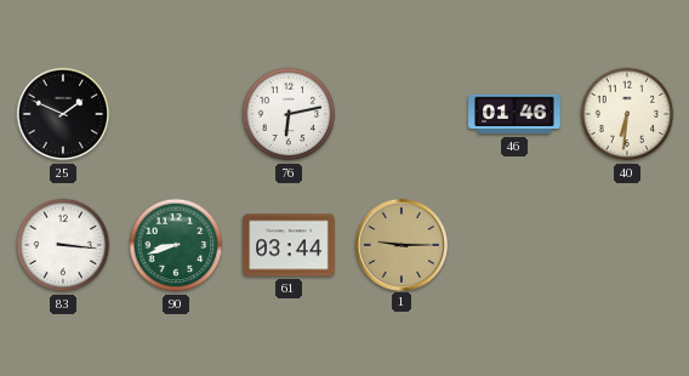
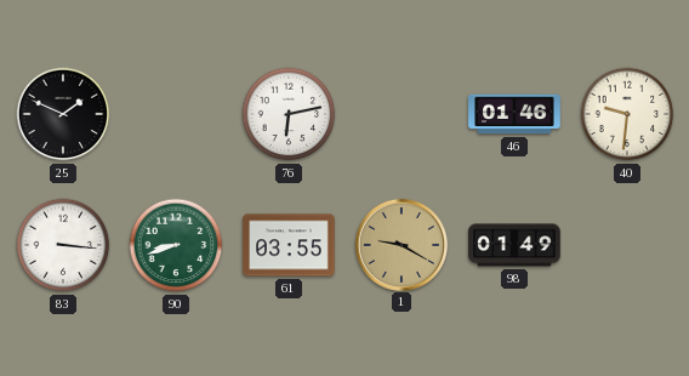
40: 6:31 -> 9:31
61: 03:44 -> 03:55
1: 9:15 -> 9:20
98: none -> 01:49
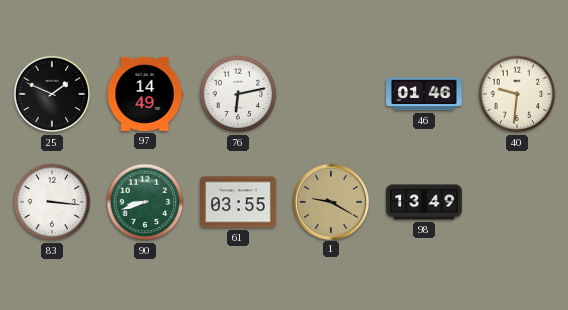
97: none -> 14:49
98: 01:49 -> 13:49
